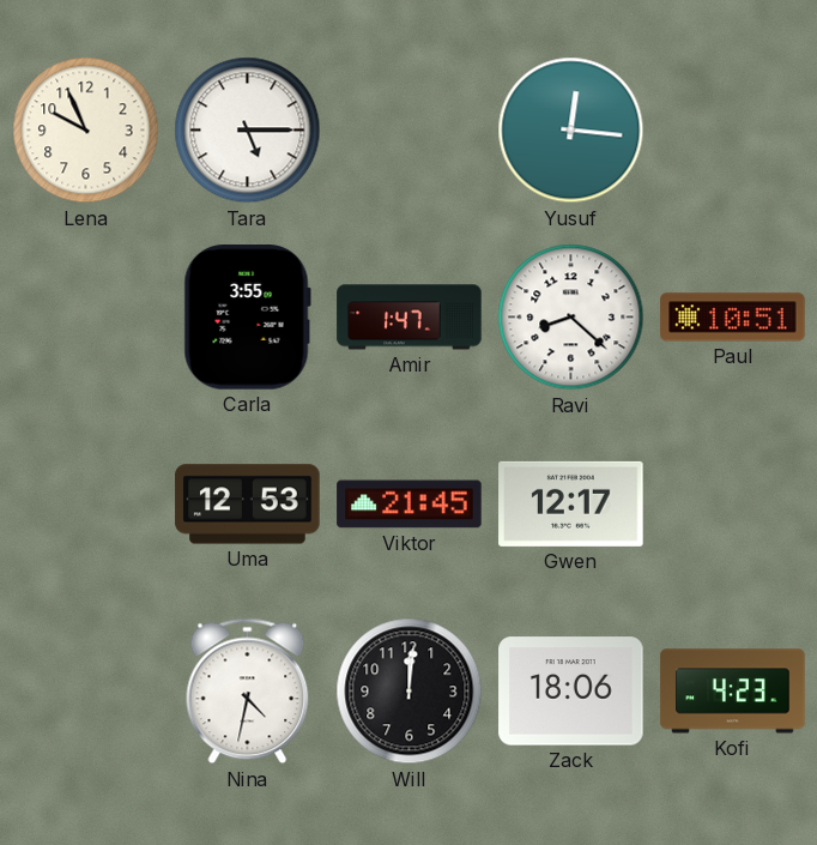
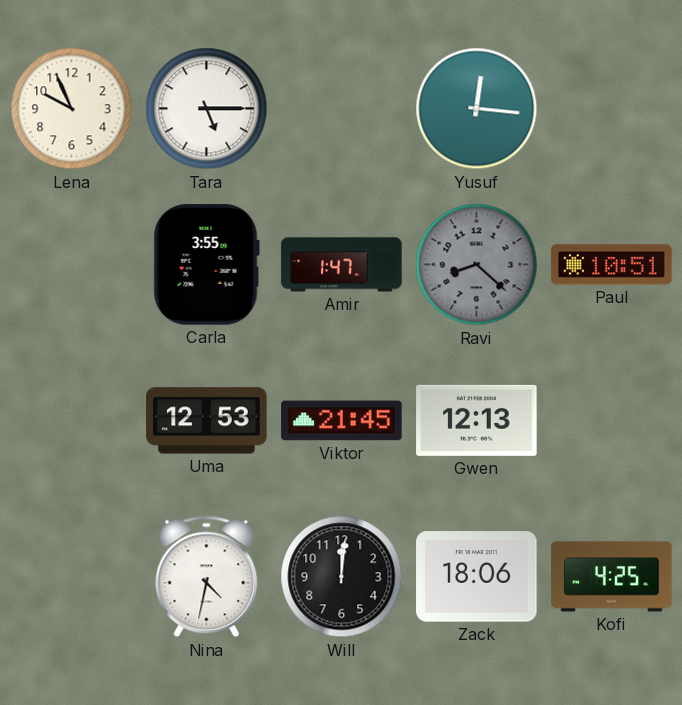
Ravi dial: white -> grey
Gwen: 12:17 -> 12:13
Kofi: 4:23 -> 4:25
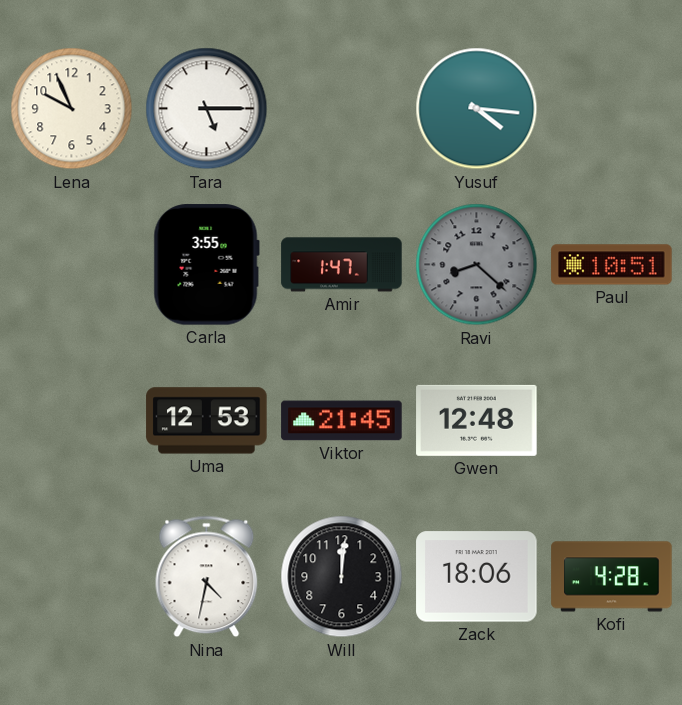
Yusuf: 12:16 -> 4:16
Gwen: 12:13 -> 12:48
Kofi: 4:25 -> 4:28
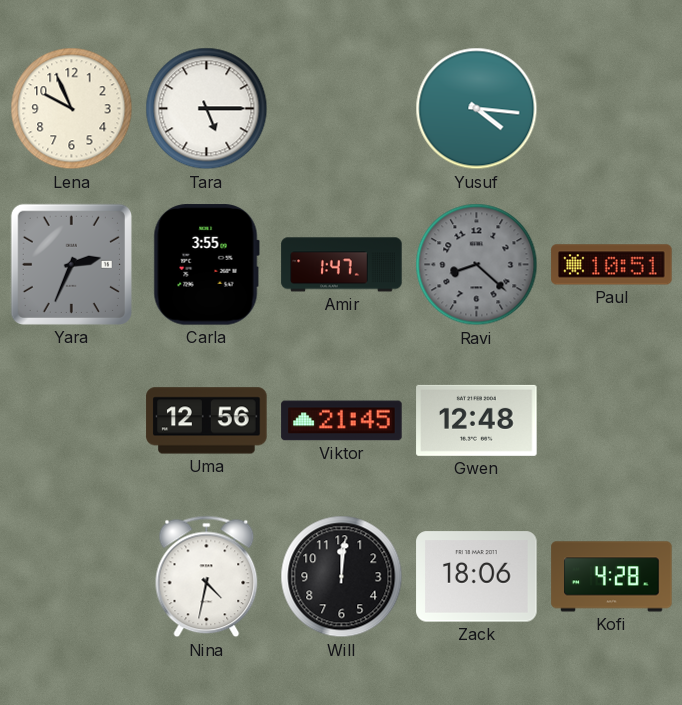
Yara: none -> 2:34
Uma: 12:53 -> 12:56
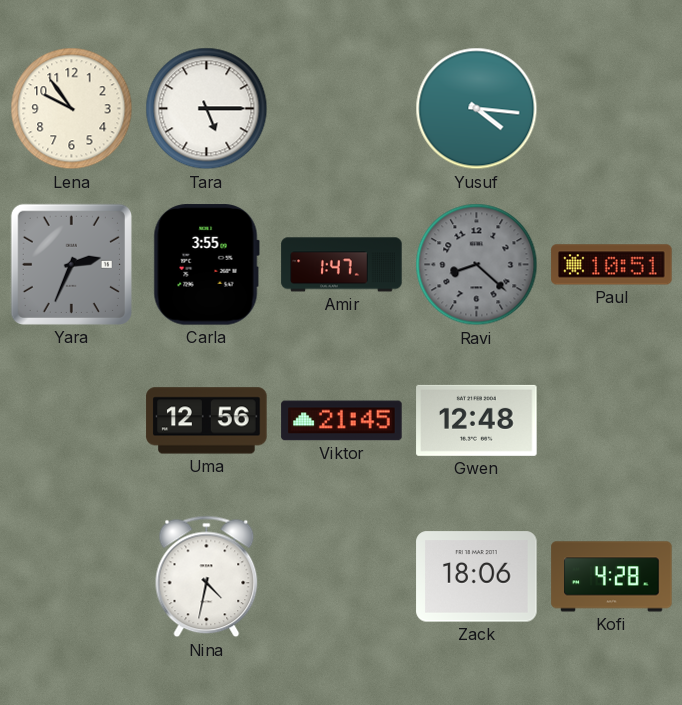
Lena: 9:56 -> 9:54
Will: 12:01 -> none
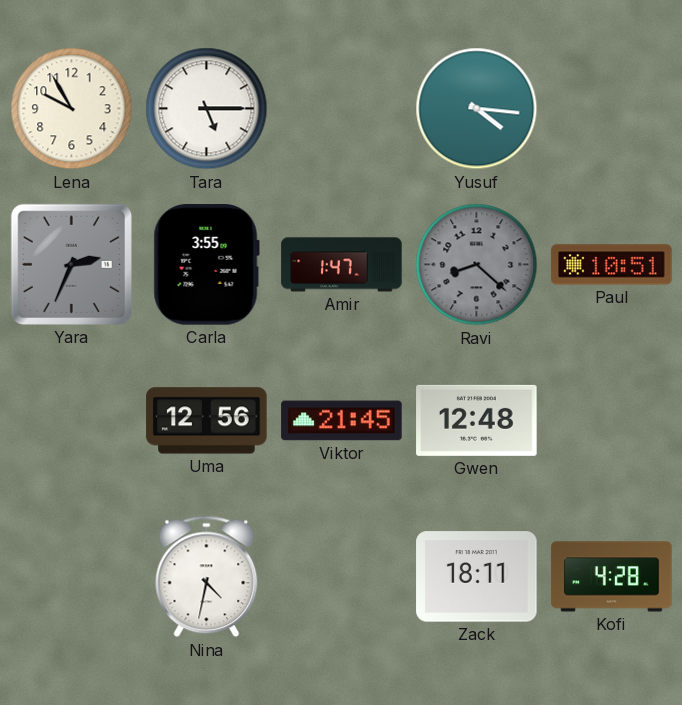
Lena: 9:54 -> 9:55
Zack: 18:06 -> 18:11
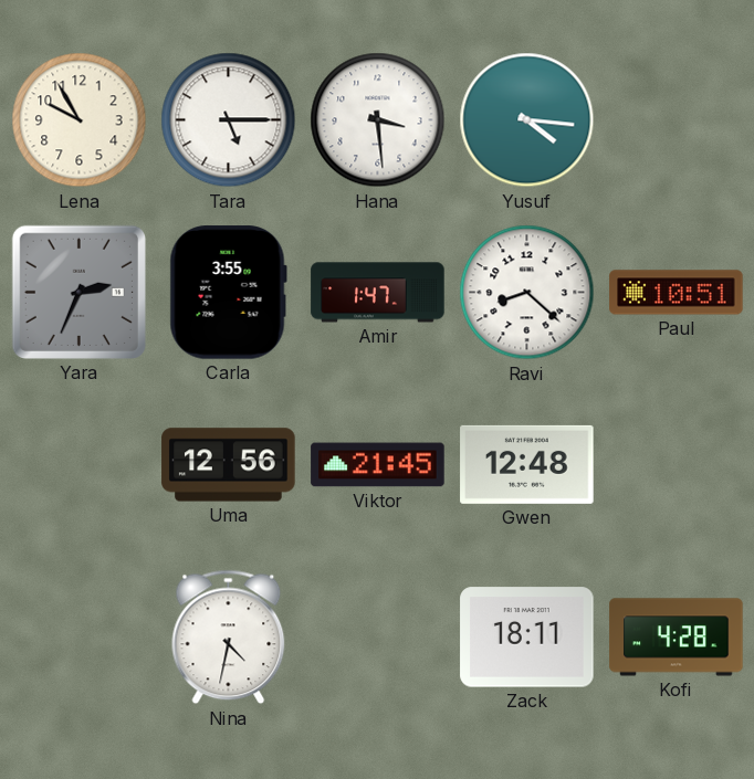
Hana: none -> 3:29
Ravi dial: grey -> white
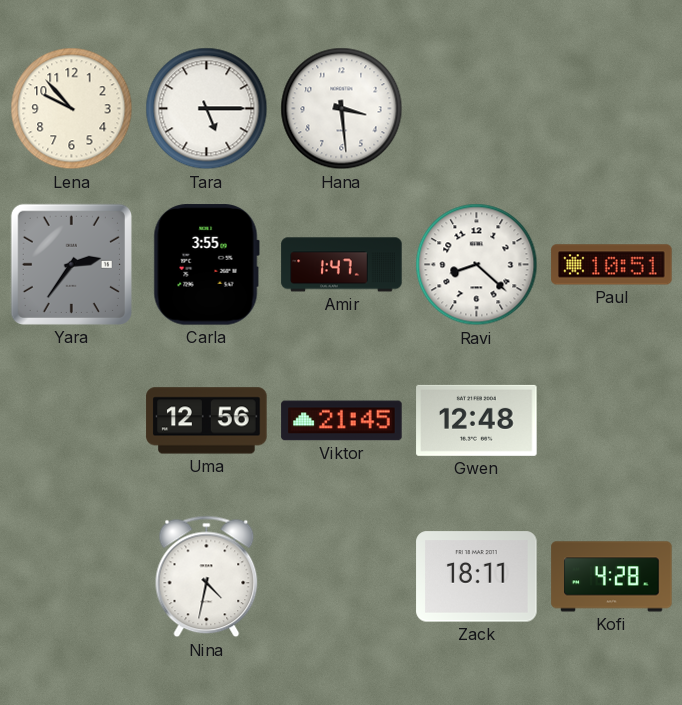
Lena: 9:55 -> 9:53
Yusuf: 4:16 -> none
Yara: 2:34 -> 2:36
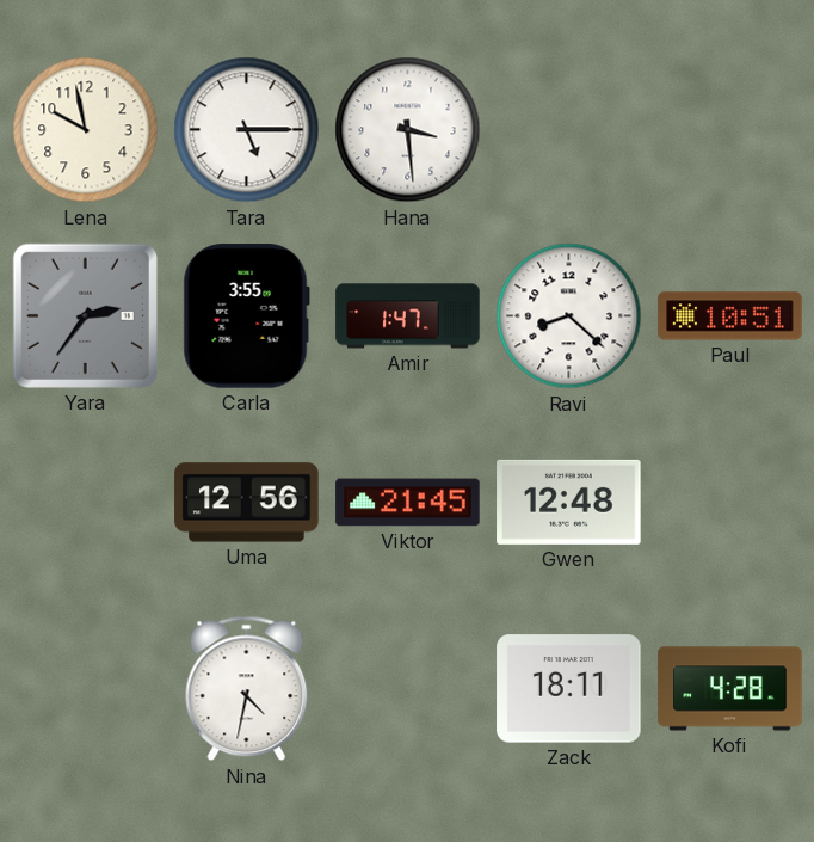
Lena: 9:53 -> 9:58
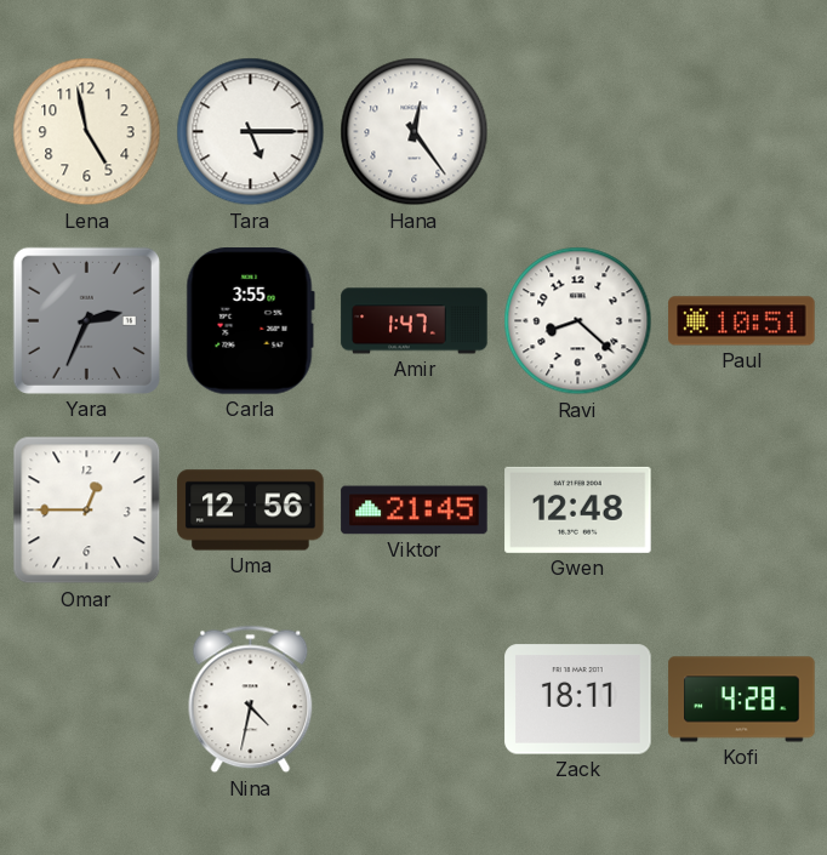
Lena: 9:58 -> 4:58
Hana: 3:29 -> 12:24
Yara: 2:36 -> 2:34
Omar: none -> 12:45
